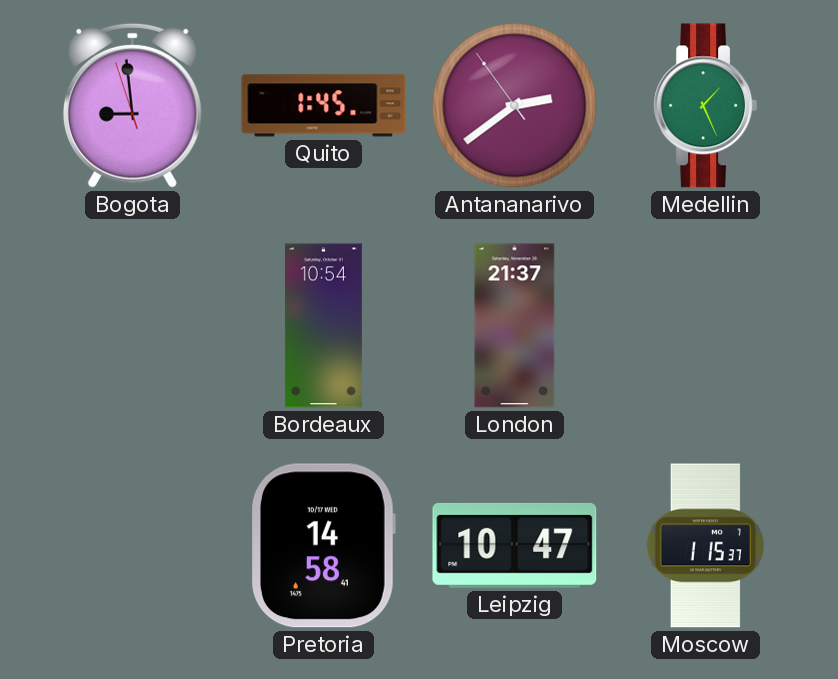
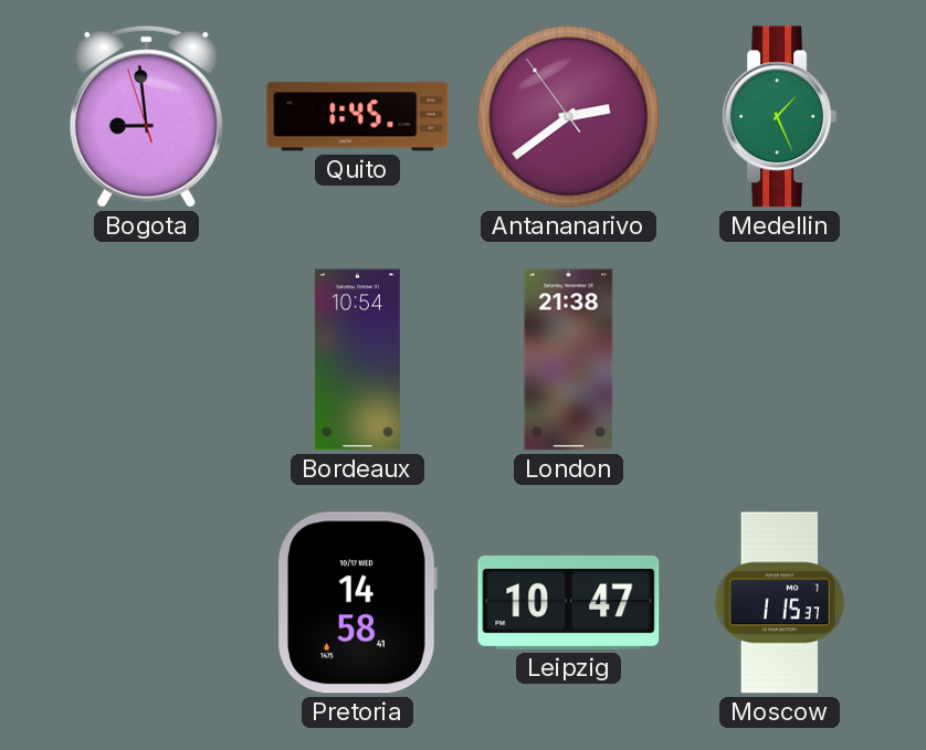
London: 21:37 -> 21:38
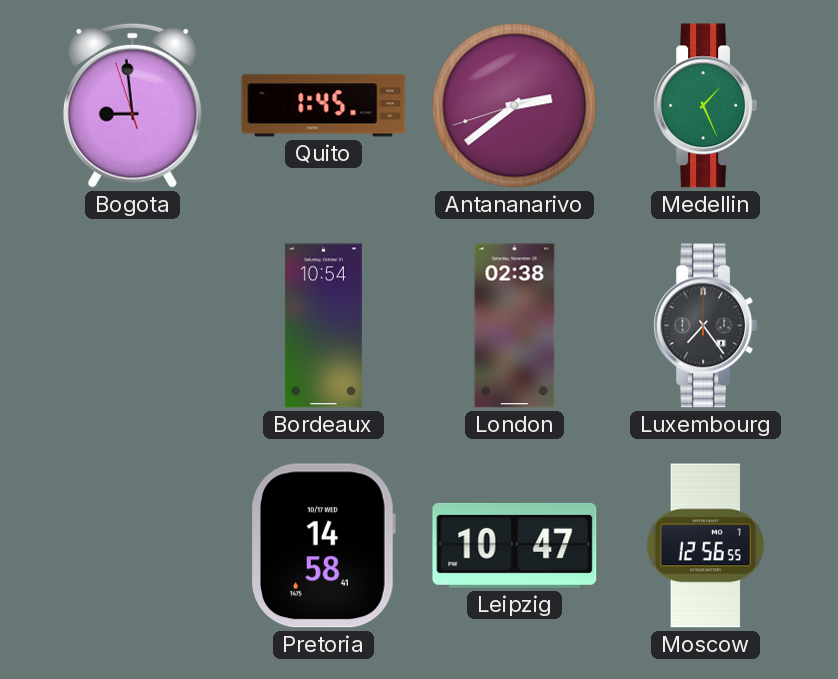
Antananarivo: 2:38:54 -> 2:38:42
London: 21:38 -> 02:38
Luxembourg: none -> 7:24
Moscow: 1:15 -> 12:56
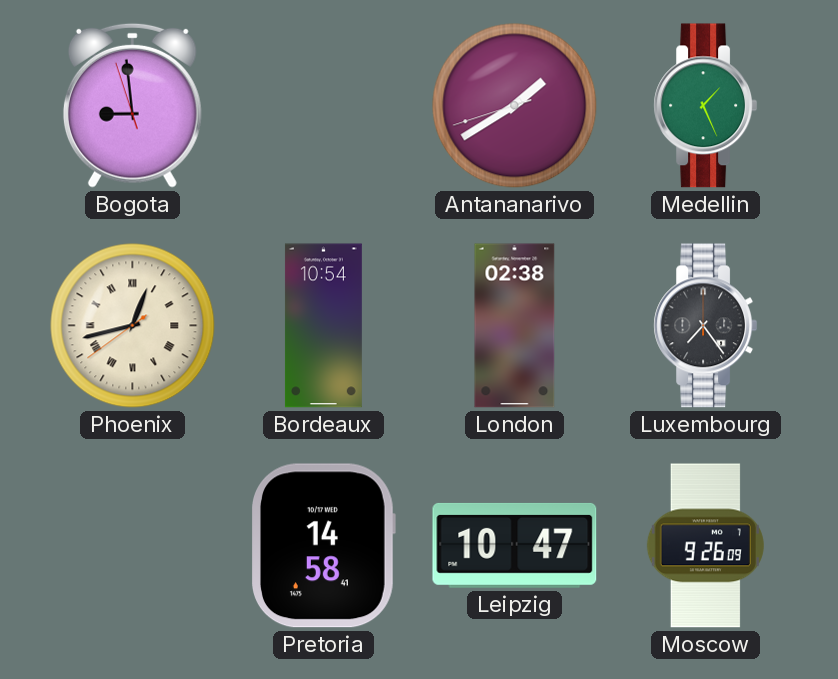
Quito: 1:45 -> none
Antananarivo: 2:38 -> 1:39
Phoenix: none -> 12:42
Moscow: 12:56 -> 9:26
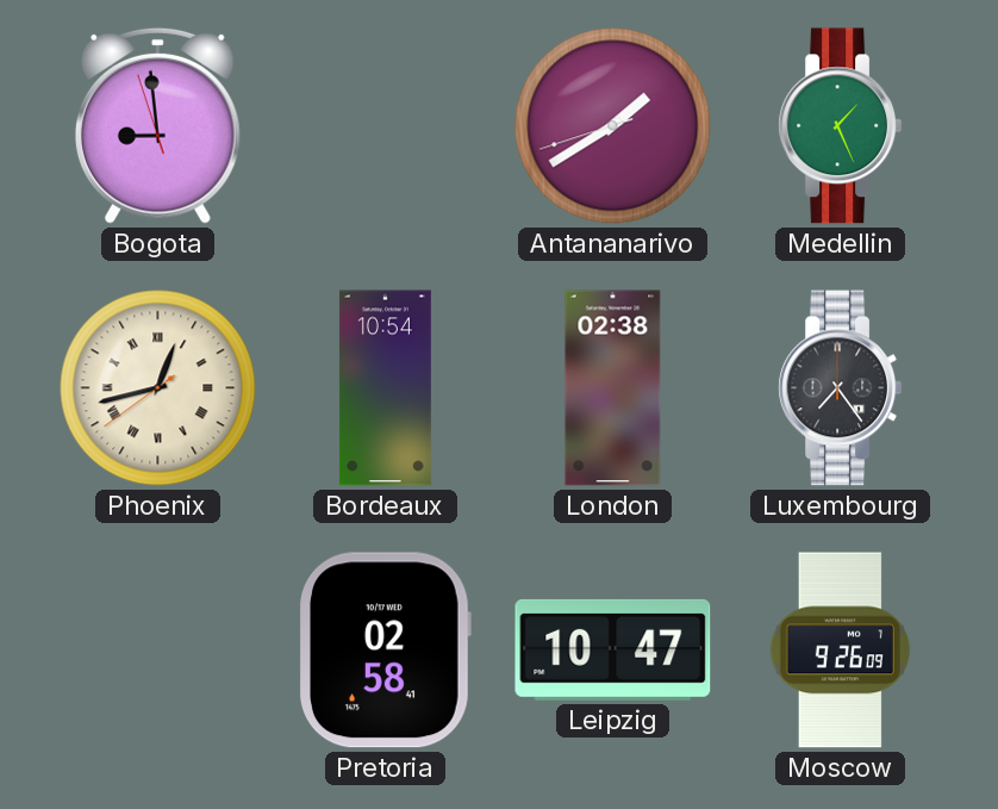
Pretoria: 14:58 -> 02:58
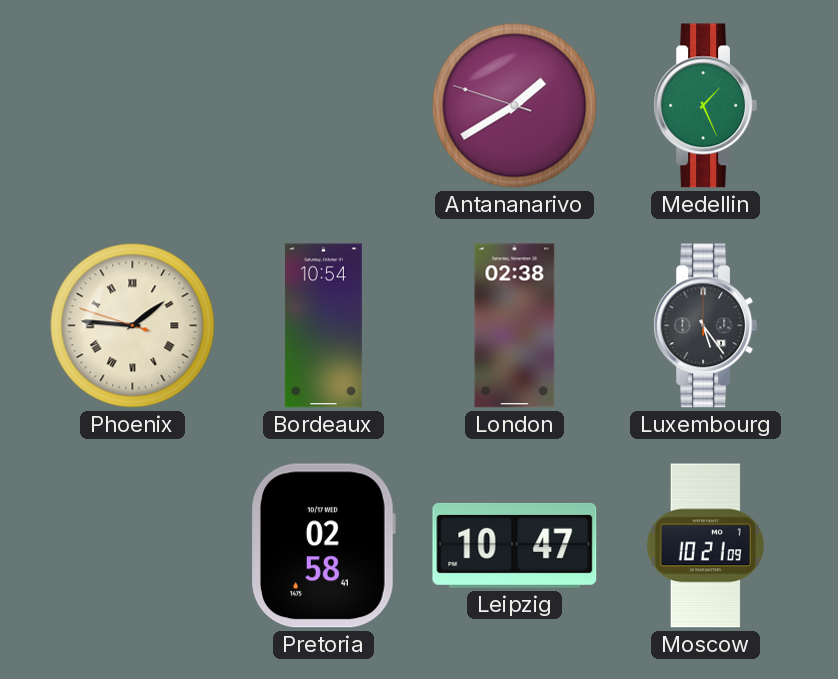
Bogota: 8:58 -> none
Antananarivo: 1:39:42 -> 1:39:48
Phoenix: 12:42 -> 1:45
Luxembourg: 7:24 -> 5:24
Moscow: 9:26 -> 10:21
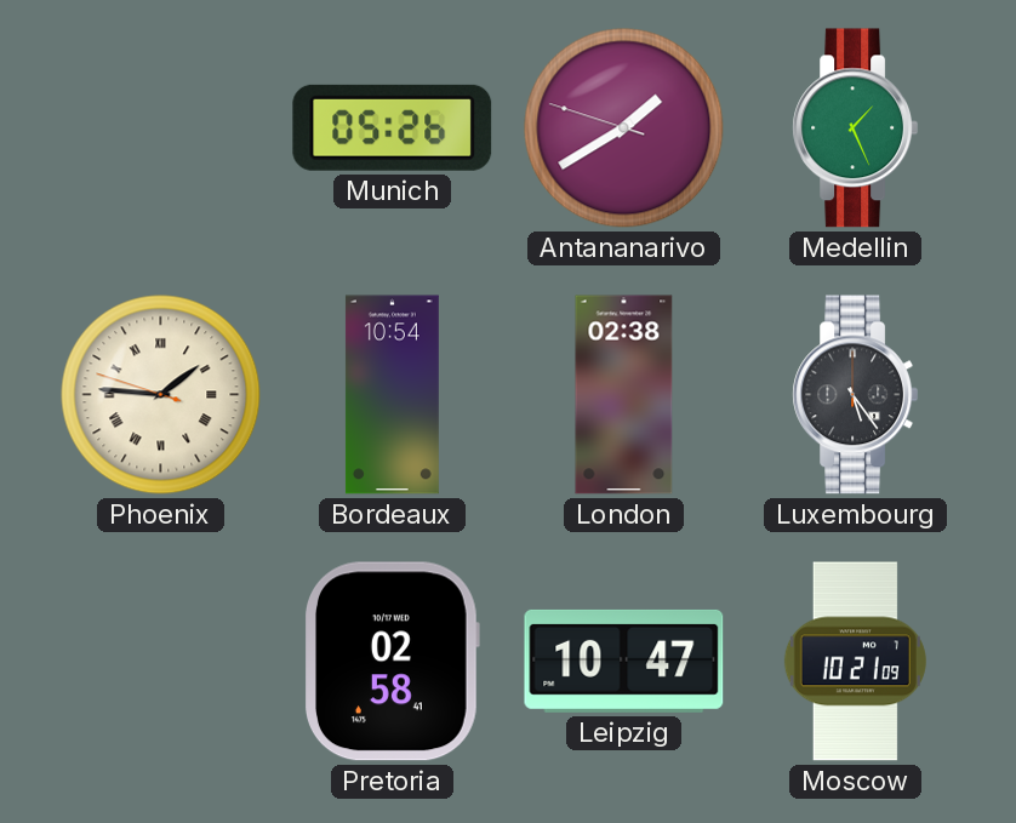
Munich: none -> 05:26
